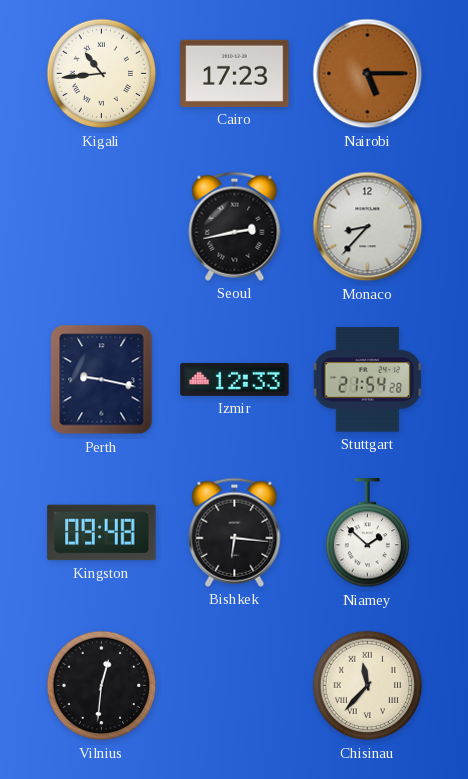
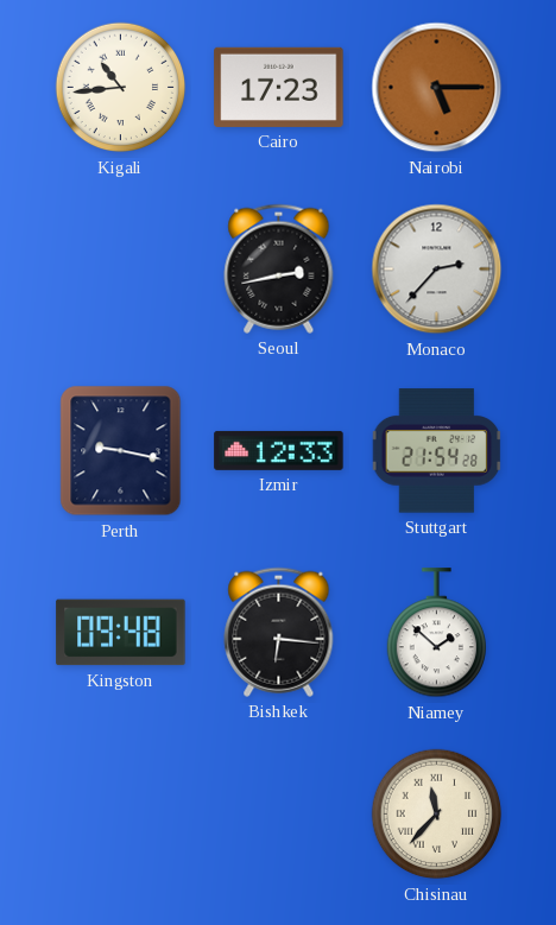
Monaco: 8:37 -> 2:37
Vilnius: 12:31 -> none
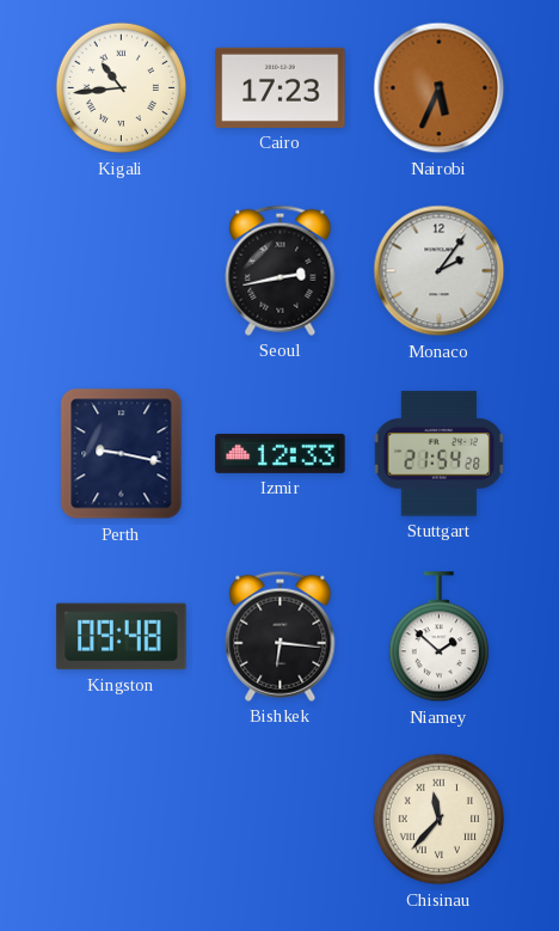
Nairobi: 5:15 -> 5:34
Monaco: 2:37 -> 2:06
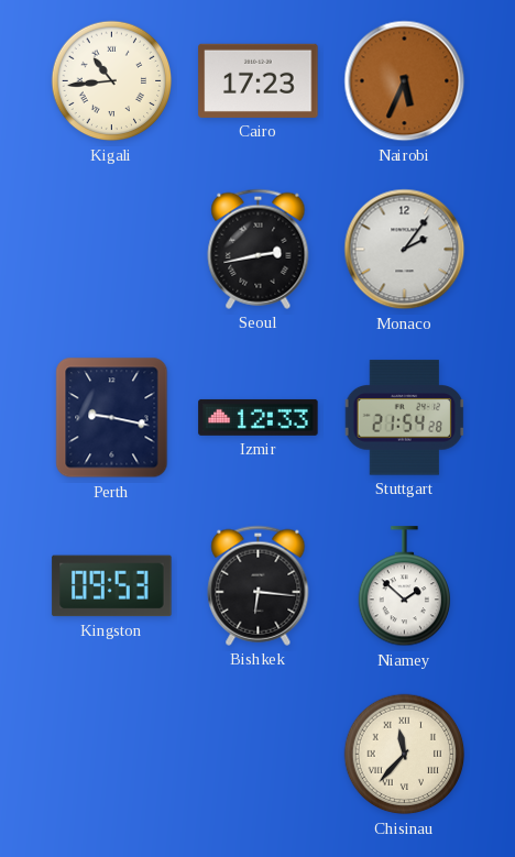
Kingston: 09:48 -> 09:53
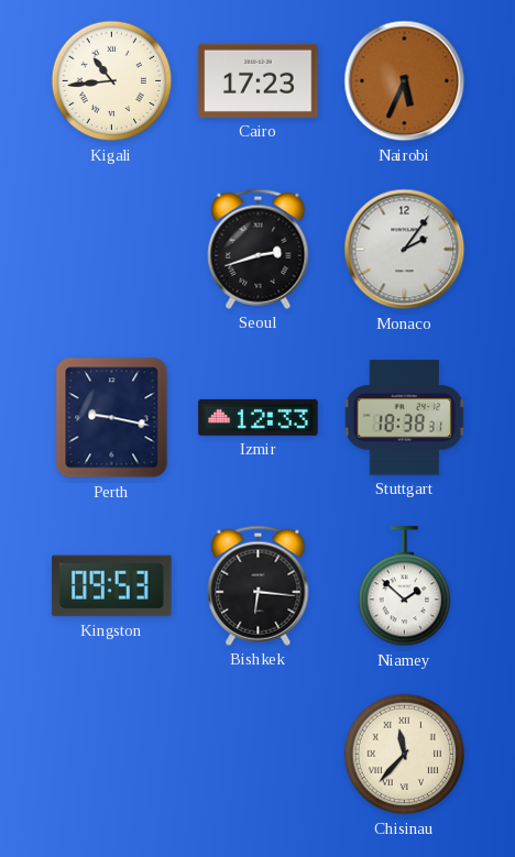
Seoul: 2:43 -> 2:42
Stuttgart: 21:54 -> 18:38
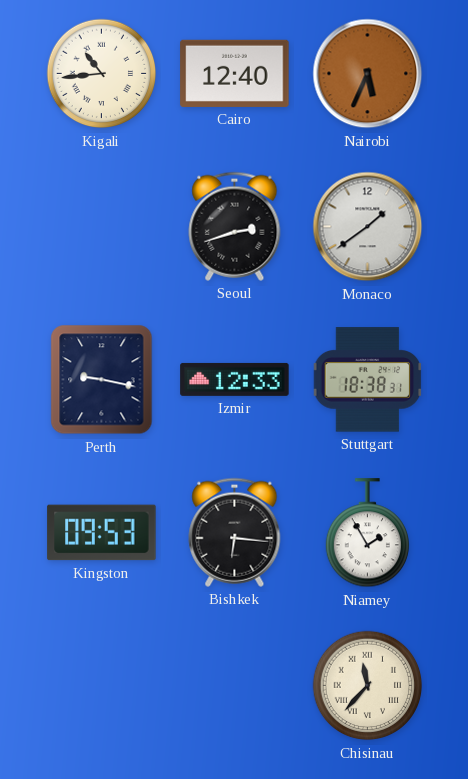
Cairo: 17:23 -> 12:40
Monaco: 2:06 -> 1:39
Niamey: 1:52 -> 1:55
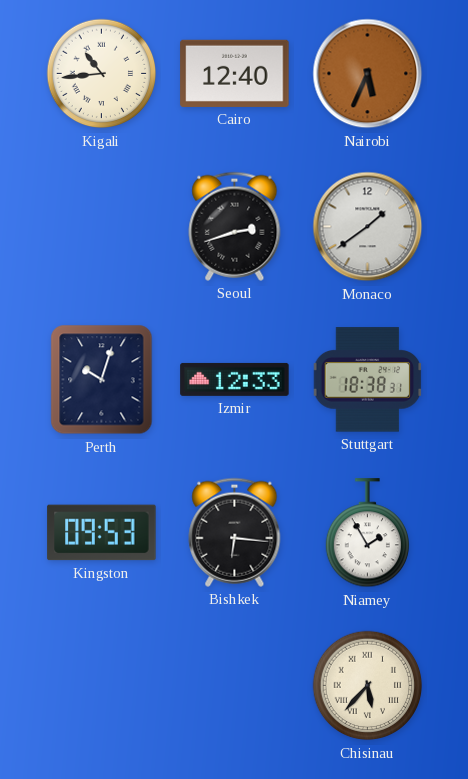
Perth: 9:17 -> 10:03
Chisinau: 11:37 -> 5:37
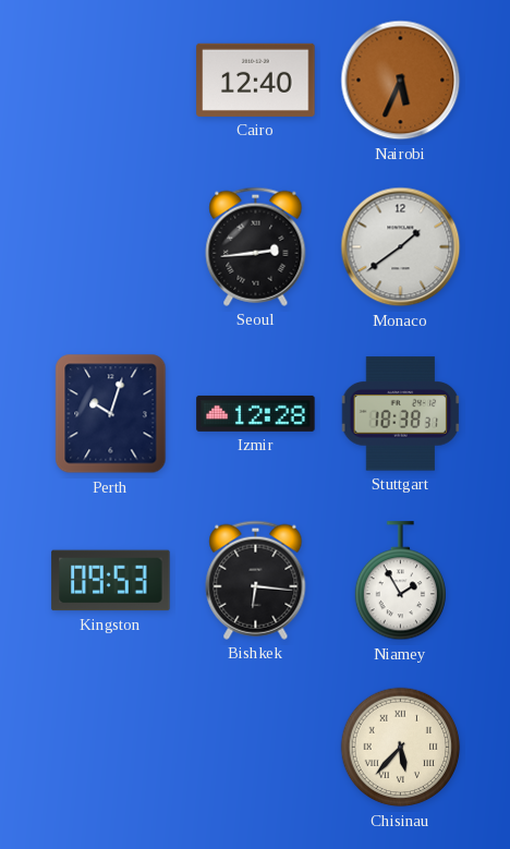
Kigali: 10:44 -> none
Seoul: 2:42 -> 2:44
Izmir: 12:33 -> 12:28
